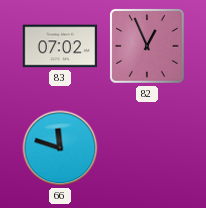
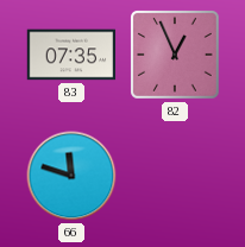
83: 07:02 -> 07:35
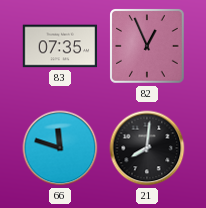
21: none -> 8:01
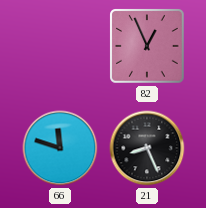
83: 07:35 -> none
21: 8:01 -> 8:26
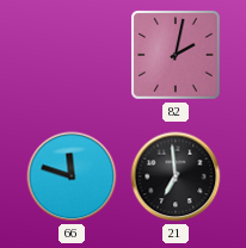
82: 12:56 -> 2:02
21: 8:26 -> 6:59
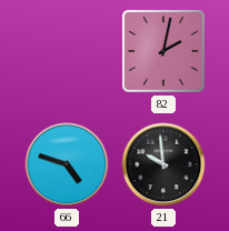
66: 11:48 -> 4:48
21: 6:59 -> 9:59
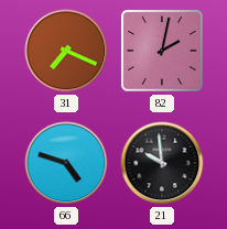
31: none -> 7:19
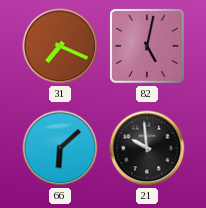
82: 2:02 -> 5:02
66: 4:48 -> 6:08
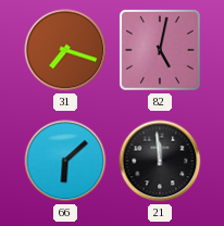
31: 7:19 -> 7:18
21: 9:59 -> 11:59
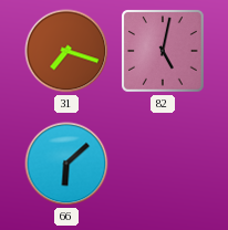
21: 11:59 -> none
